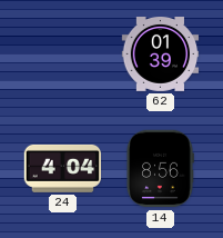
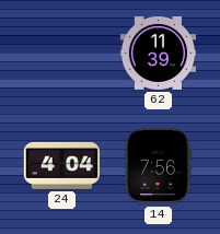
62: 01:39 -> 11:39
14: 8:56 -> 7:56
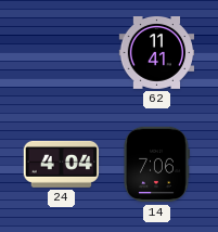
62: 11:39 -> 11:41
14: 7:56 -> 7:06
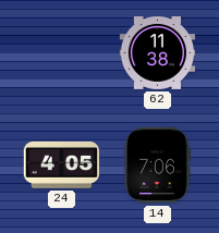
62: 11:41 -> 11:38
24: 4:04 -> 4:05
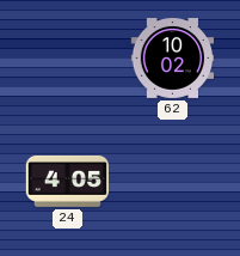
62: 11:38 -> 10:02
14: 7:06 -> none
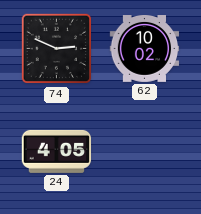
74: none -> 2:49
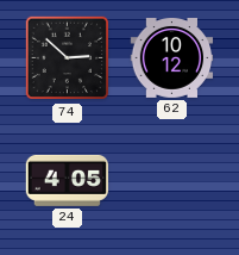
74: 2:49 -> 2:52
62: 10:02 -> 10:12
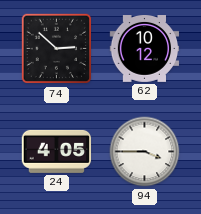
94: none -> 3:45
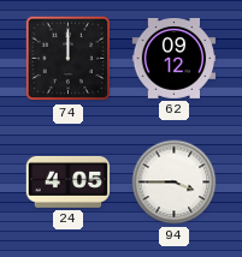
74: 2:52 -> 12:00
62: 10:12 -> 09:12
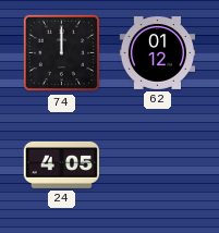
62: 09:12 -> 01:12
94: 3:45 -> none
